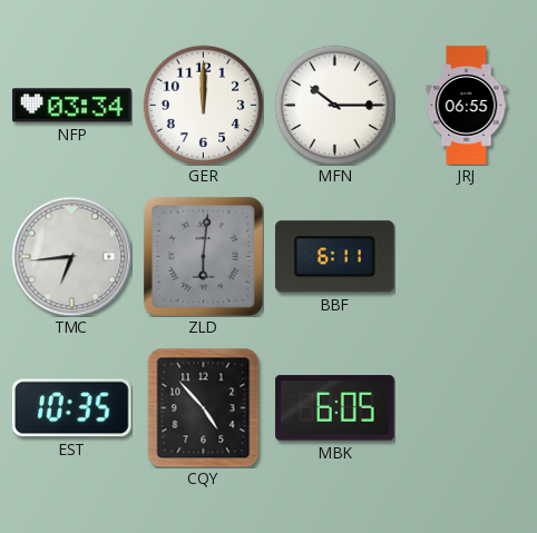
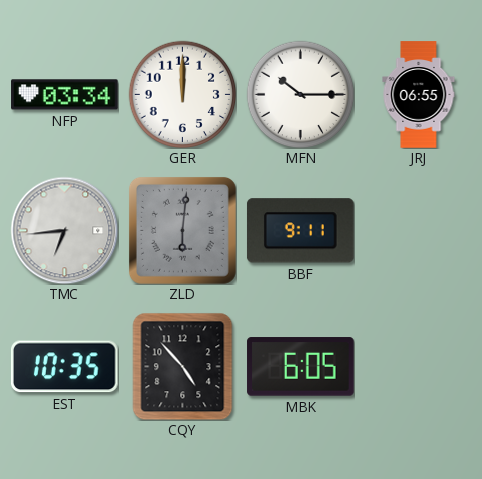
BBF: 6:11 -> 9:11
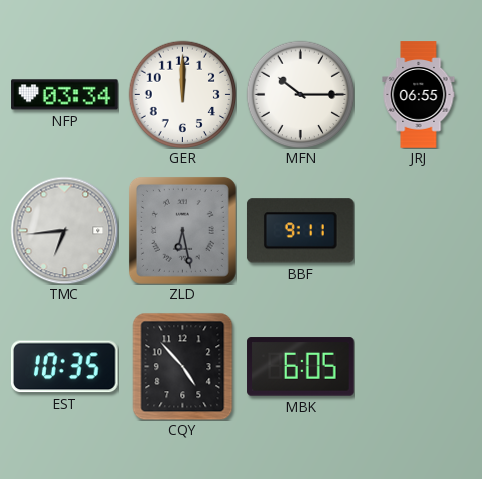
ZLD: 6:01 -> 6:28
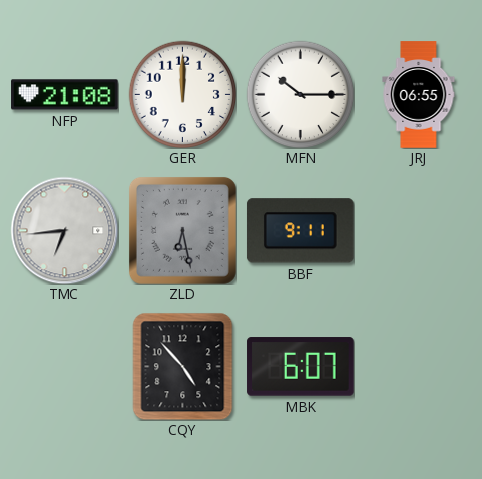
NFP: 03:34 -> 21:08
EST: 10:35 -> none
MBK: 6:05 -> 6:07
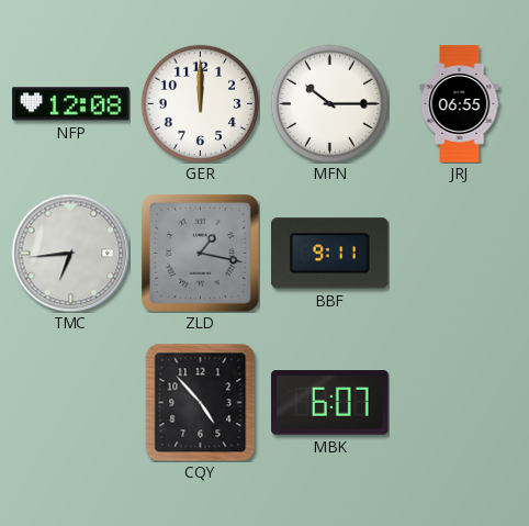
NFP: 21:08 -> 12:08
ZLD: 6:28 -> 1:17
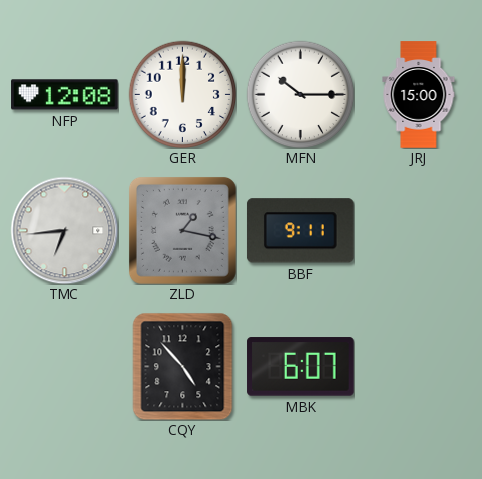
JRJ: 06:55 -> 15:00
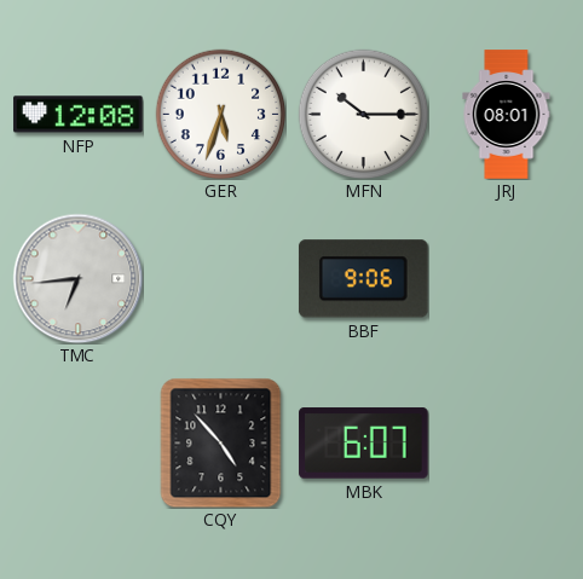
GER: 12:00 -> 5:33
JRJ: 15:00 -> 08:01
ZLD: 1:17 -> none
BBF: 9:11 -> 9:06
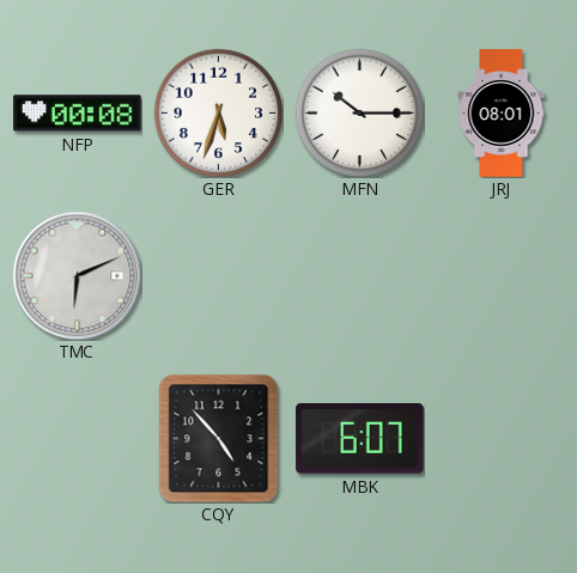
NFP: 12:08 -> 00:08
TMC: 6:44 -> 6:11
BBF: 9:06 -> none
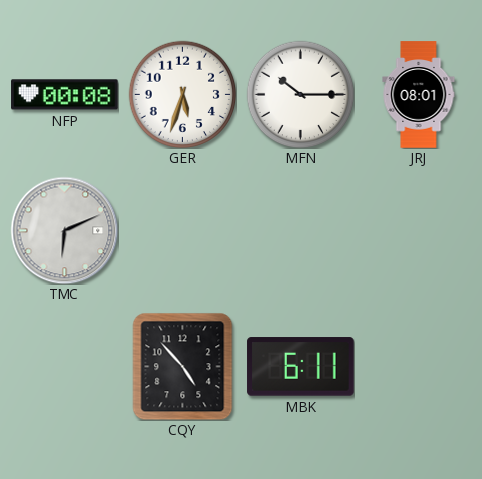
MBK: 6:07 -> 6:11
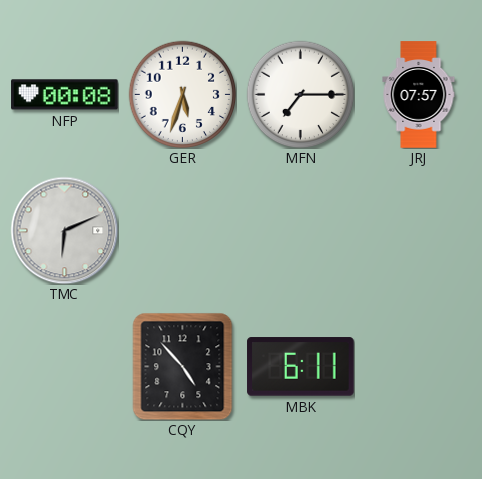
MFN: 10:15 -> 7:15
JRJ: 08:01 -> 07:57
